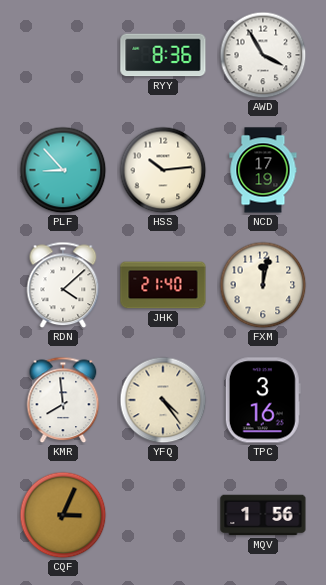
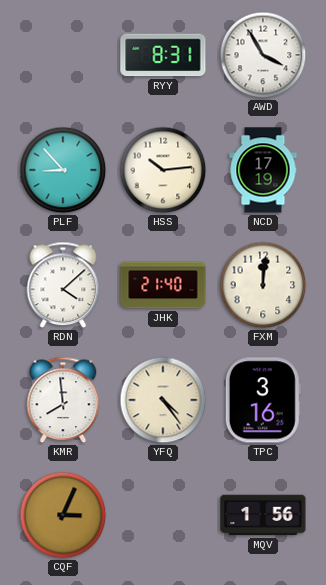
RYY: 8:36 -> 8:31
FXM: 12:02 -> 12:01
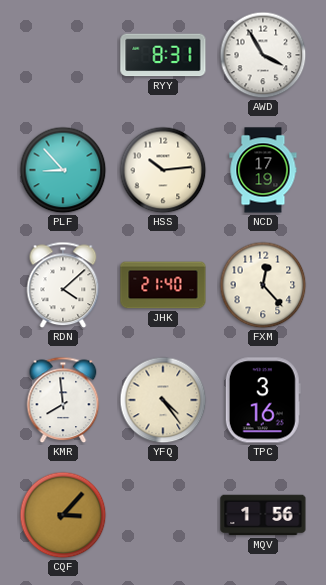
FXM: 12:01 -> 12:23
CQF: 3:04 -> 3:07
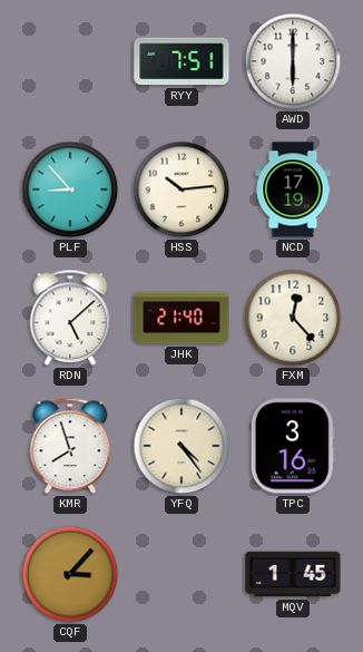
RYY: 8:31 -> 7:51
AWD: 3:55 -> 6:00
RDN: 4:08 -> 5:08
KMR: 7:59 -> 7:57
MQV: 1:56 -> 1:45
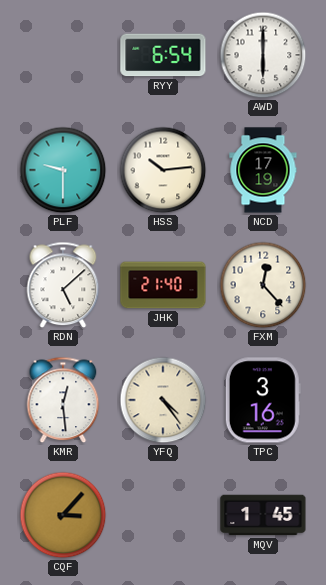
RYY: 7:51 -> 6:54
PLF: 8:53 -> 9:30
KMR: 7:57 -> 12:29
